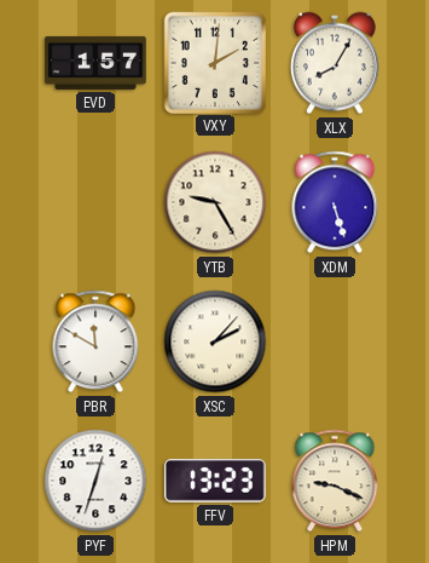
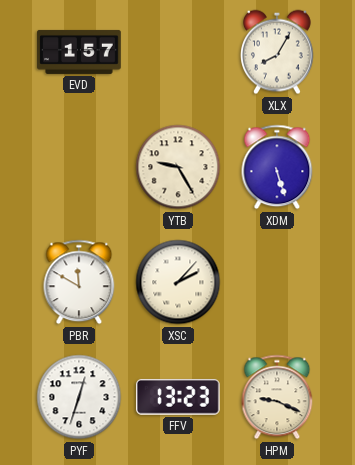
VXY: 2:01 -> none
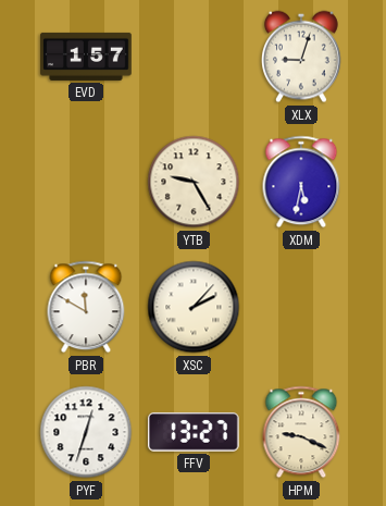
XLX: 8:05 -> 9:03
XDM: 5:27 -> 5:32
FFV: 13:23 -> 13:27
